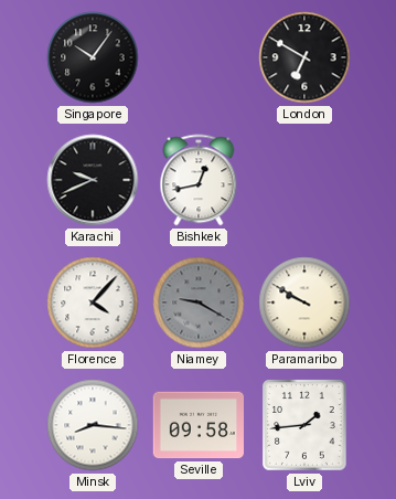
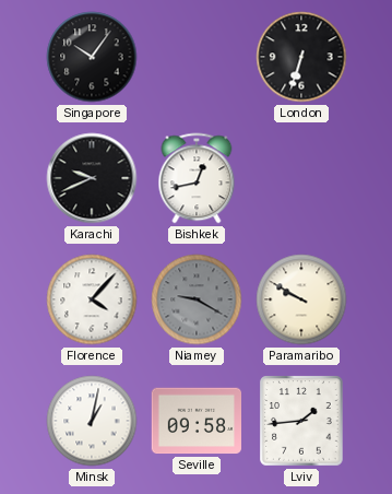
London: 6:50 -> 6:33
Minsk: 8:16 -> 1:02
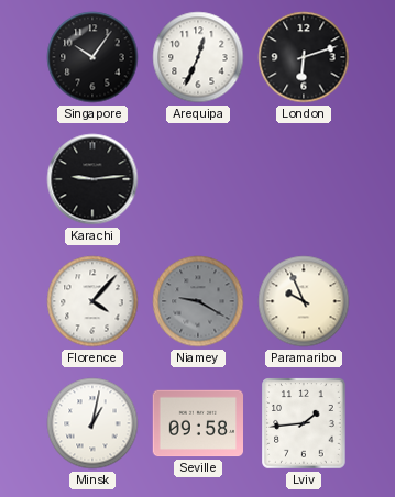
Arequipa: none -> 12:34
London: 6:33 -> 6:12
Karachi: 9:41 -> 9:14
Bishkek: 12:43 -> none
Paramaribo: 9:50 -> 9:56
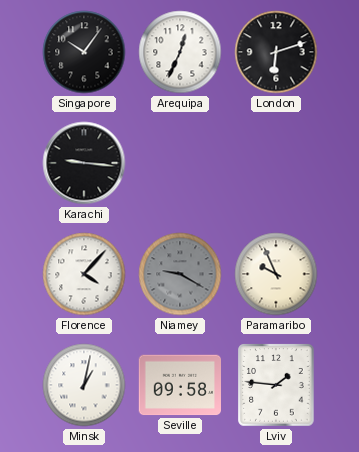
Karachi: 9:14 -> 9:16
Lviv: 1:44 -> 1:46
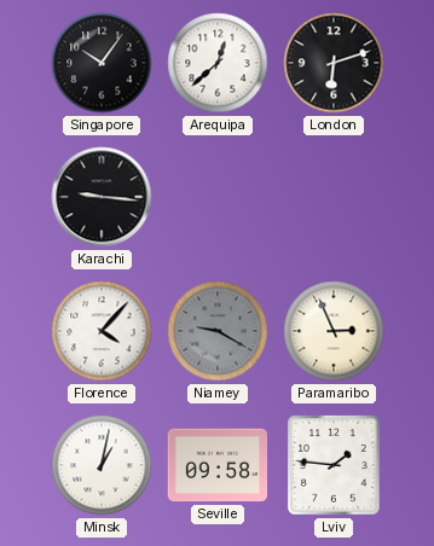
Arequipa: 12:34 -> 12:38
Paramaribo: 9:56 -> 2:56
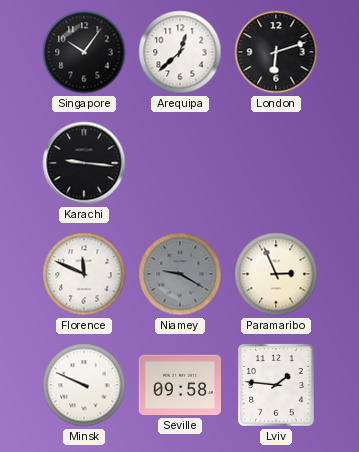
Florence: 4:07 -> 11:49
Minsk: 1:02 -> 9:49
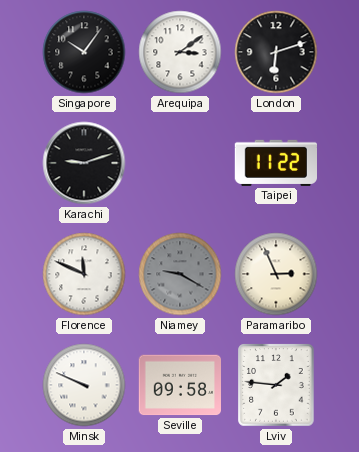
Arequipa: 12:38 -> 3:09
Karachi: 9:16 -> 9:12
Taipei: none -> 11:22
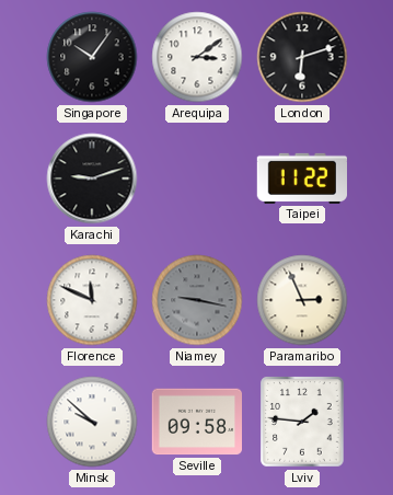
Niamey: 9:20 -> 9:17
Minsk: 9:49 -> 9:52
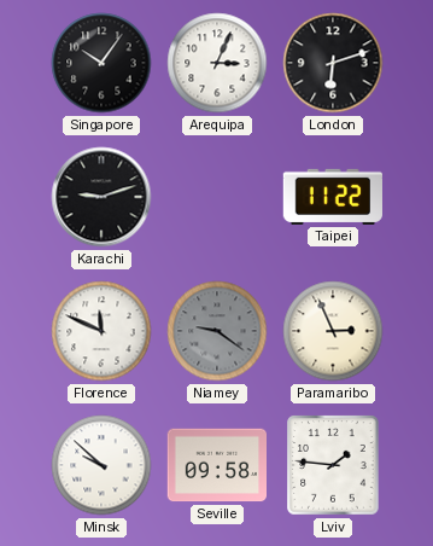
Arequipa: 3:09 -> 3:04
Niamey: 9:17 -> 9:21
